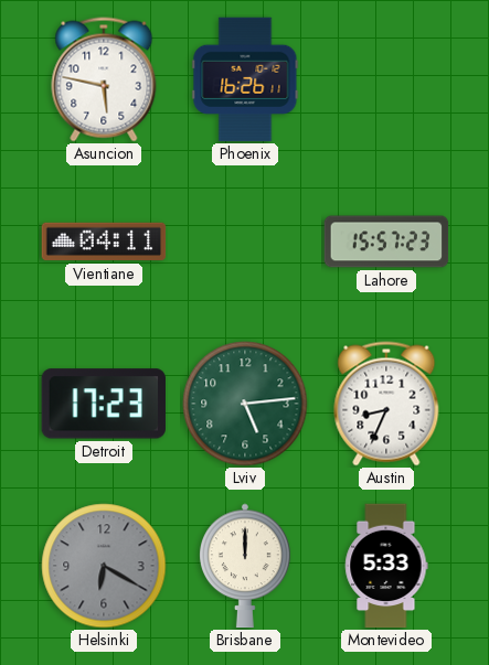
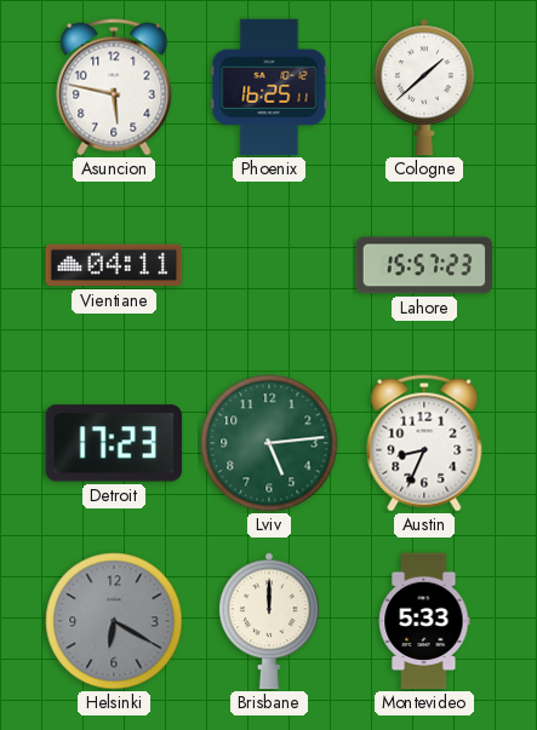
Phoenix: 16:26 -> 16:25
Cologne: none -> 1:38
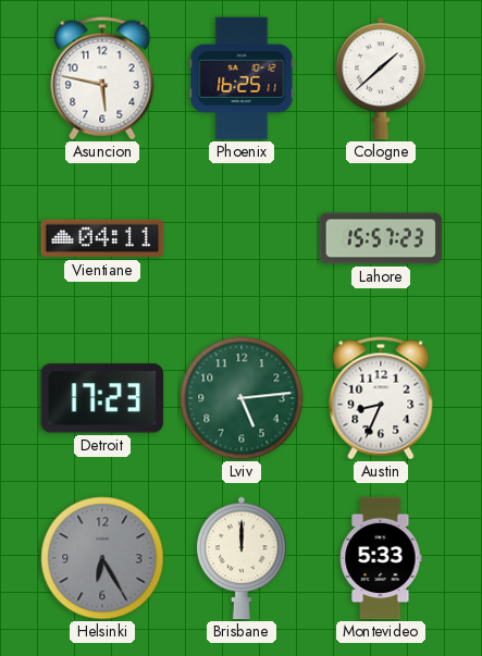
Helsinki: 6:20 -> 6:25
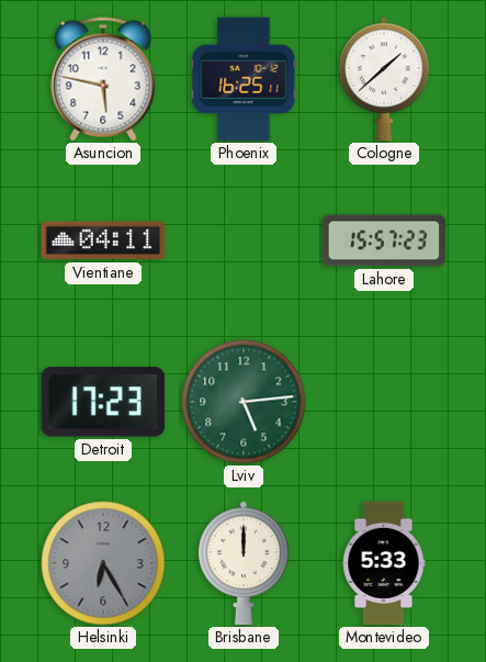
Austin: 8:34 -> none
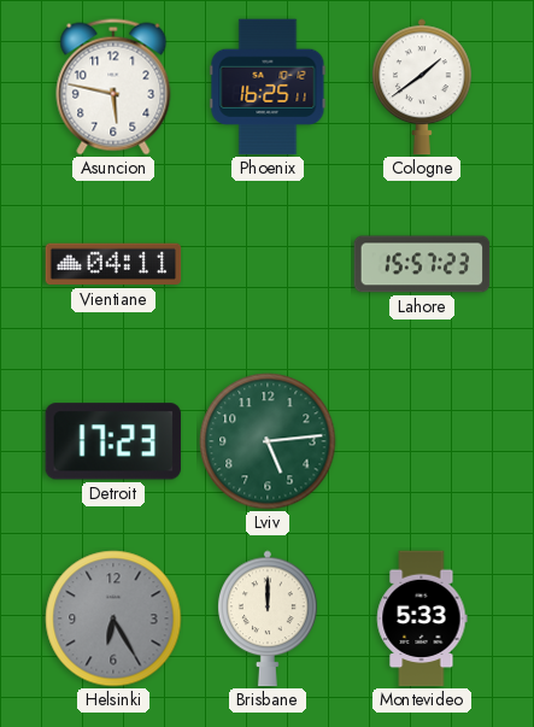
Cologne: 1:38 -> 1:39
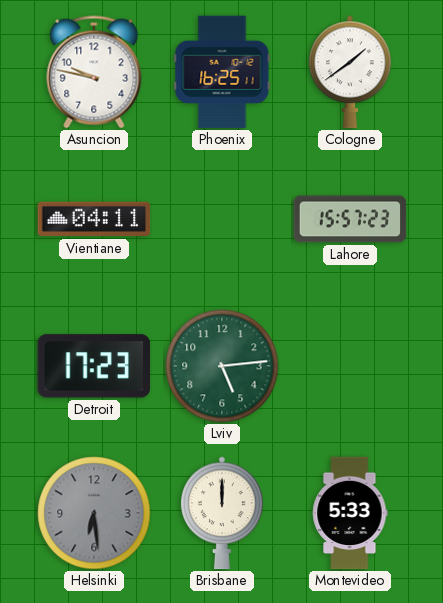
Asuncion: 5:47 -> 9:47
Helsinki: 6:25 -> 6:29
